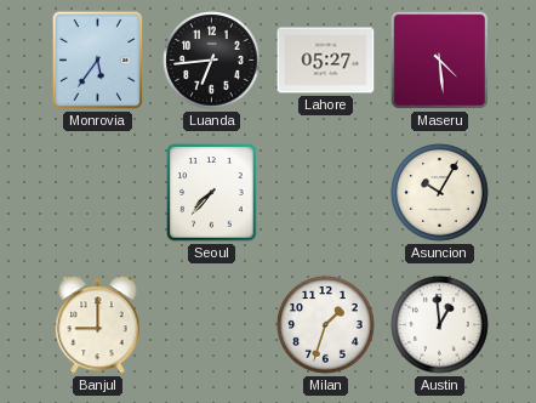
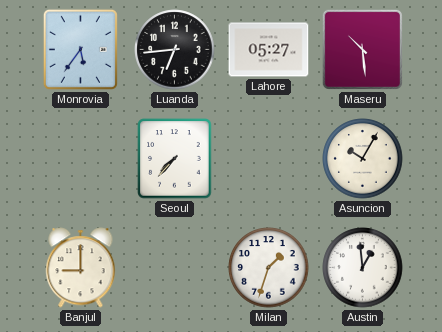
Maseru: 4:29 -> 10:29
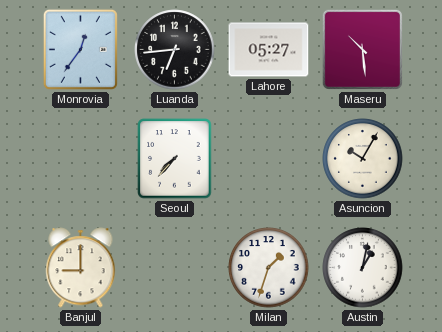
Monrovia: 5:36 -> 12:36
Austin: 12:59 -> 1:02
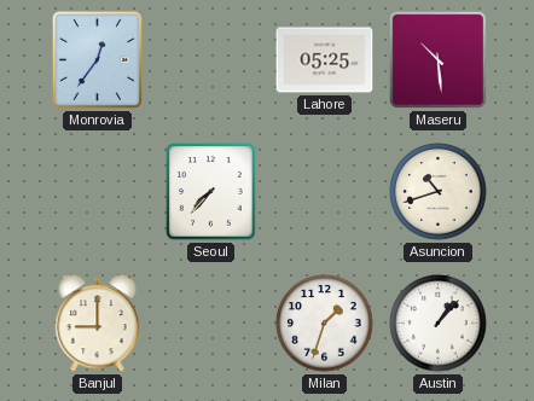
Luanda: 6:44 -> none
Lahore: 05:27 -> 05:25
Asuncion: 10:05 -> 10:42
Austin: 1:02 -> 1:07
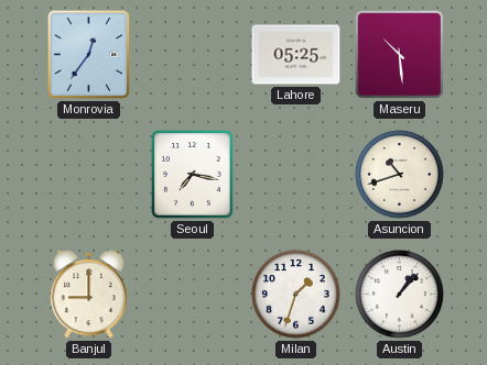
Seoul: 7:37 -> 7:17
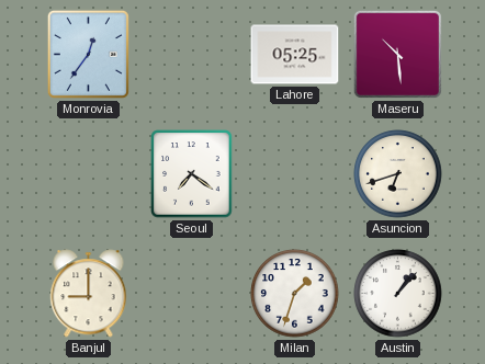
Seoul: 7:17 -> 7:21
Asuncion: 10:42 -> 6:42
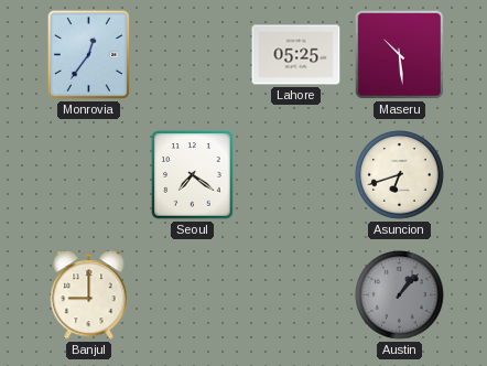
Milan: 1:33 -> none
Austin dial: white -> grey
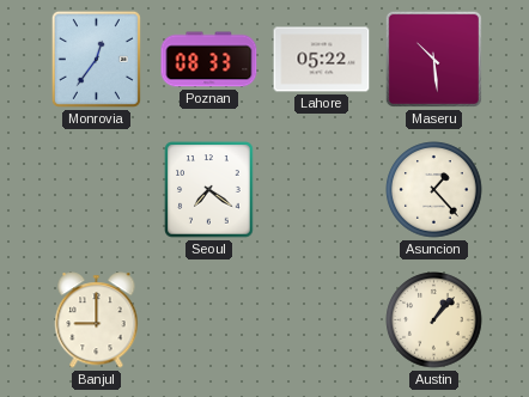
Poznan: none -> 08:33
Lahore: 05:25 -> 05:22
Asuncion: 6:42 -> 1:23
Austin dial: grey -> cream
